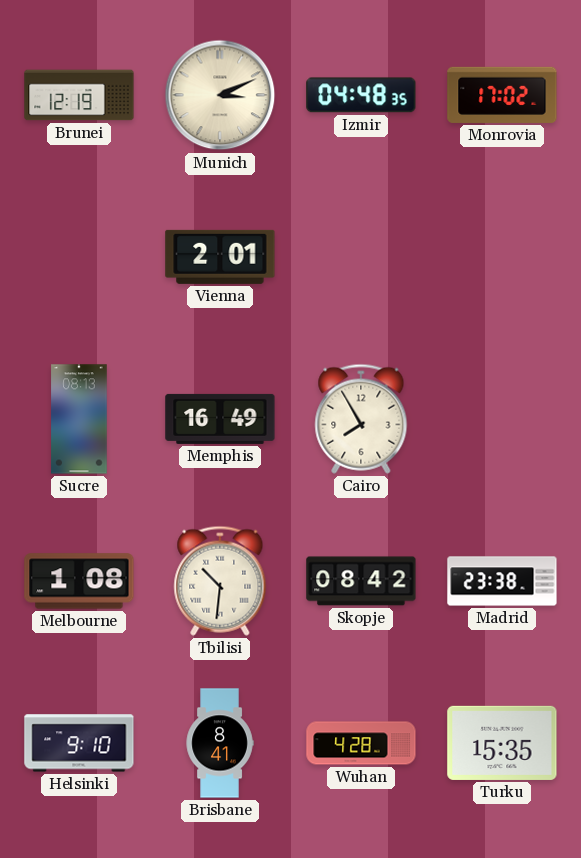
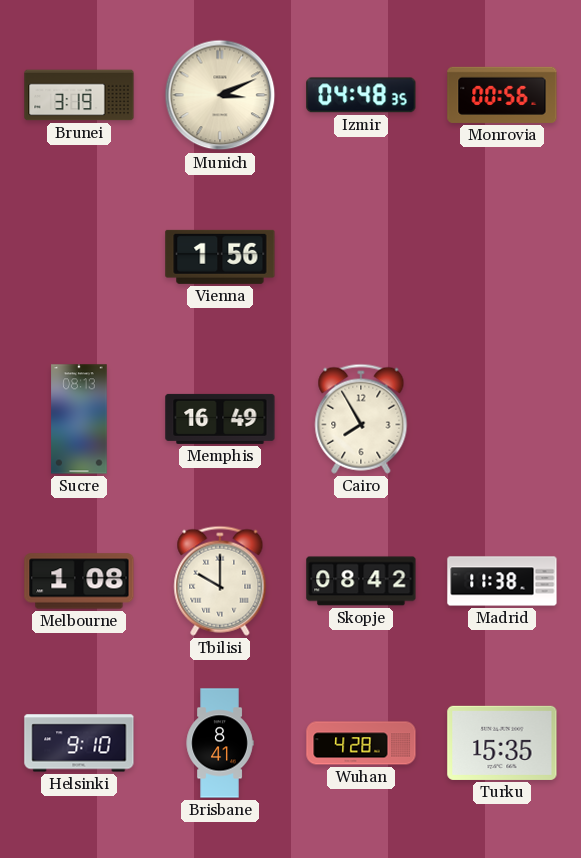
Brunei: 12:19 -> 3:19
Monrovia: 17:02 -> 00:56
Vienna: 2:01 -> 1:56
Tbilisi: 10:31 -> 10:00
Madrid: 23:38 -> 11:38
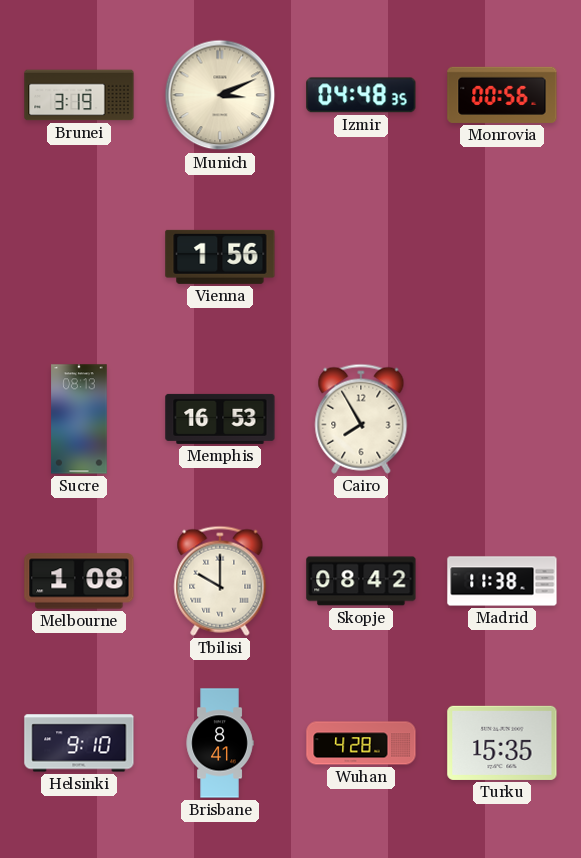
Memphis: 16:49 -> 16:53
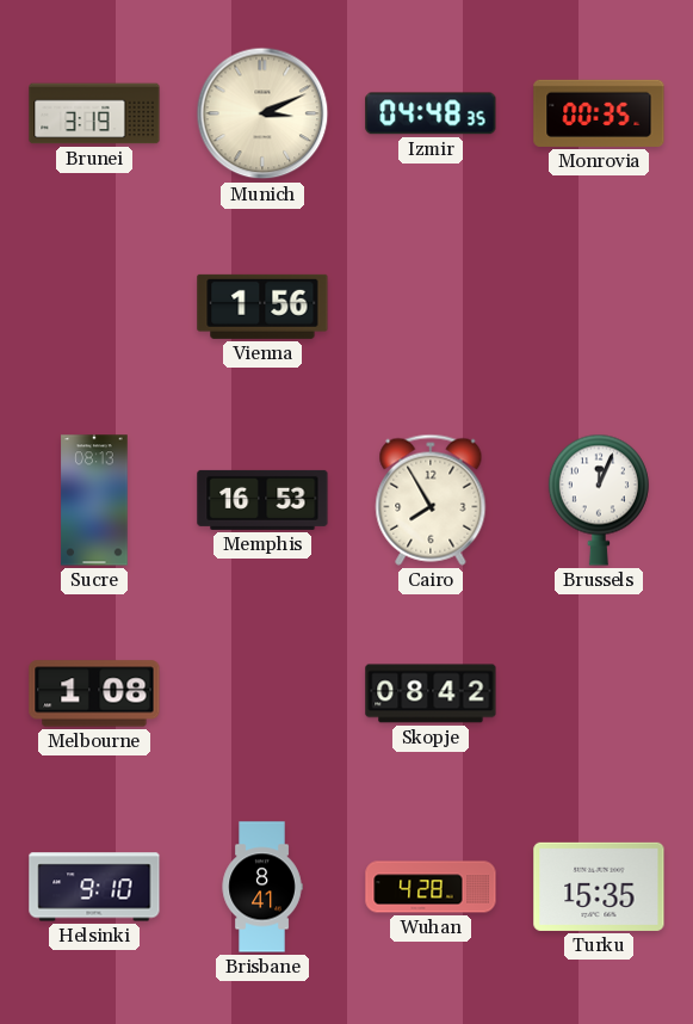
Monrovia: 00:56 -> 00:35
Brussels: none -> 12:04
Tbilisi: 10:00 -> none
Madrid: 11:38 -> none
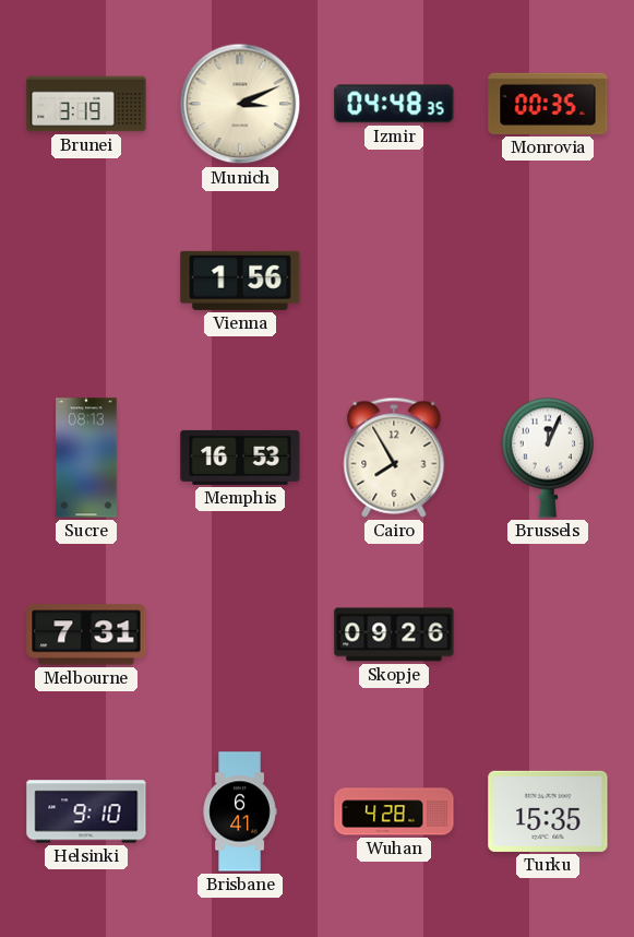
Melbourne: 1:08 -> 7:31
Skopje: 08:42 -> 09:26
Brisbane: 8:41 -> 6:41
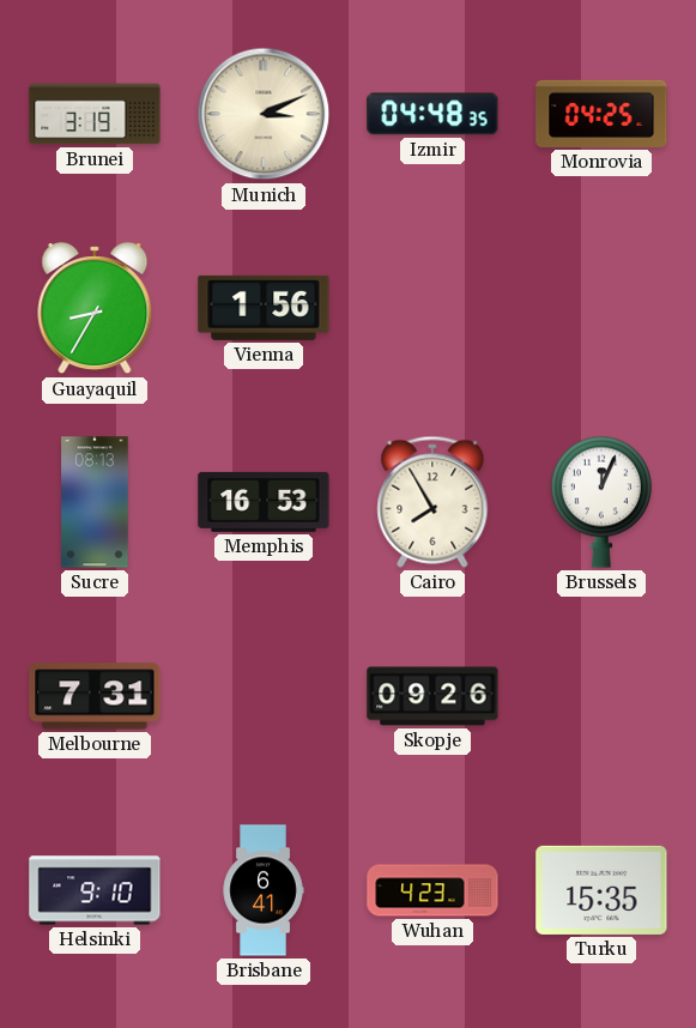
Monrovia: 00:35 -> 04:25
Guayaquil: none -> 8:35
Wuhan: 4:28 -> 4:23
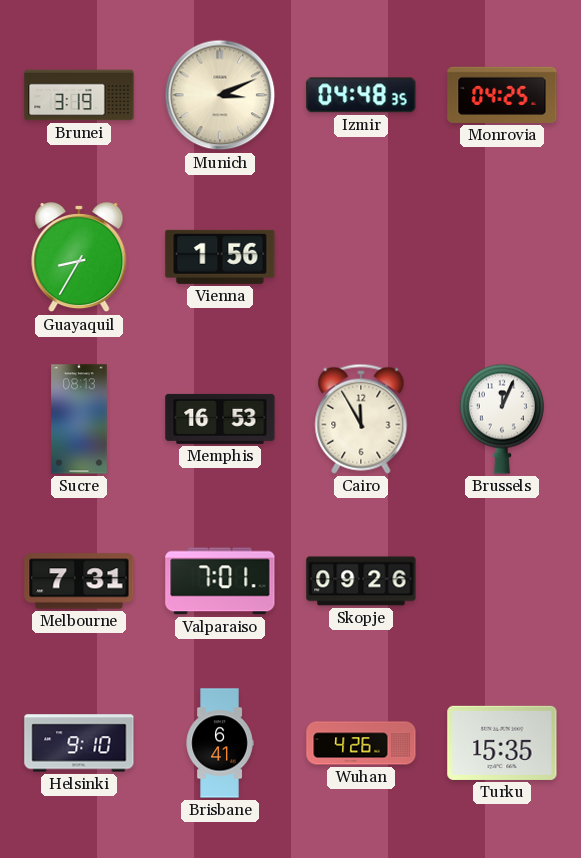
Cairo: 7:55 -> 11:55
Valparaiso: none -> 7:01
Wuhan: 4:23 -> 4:26
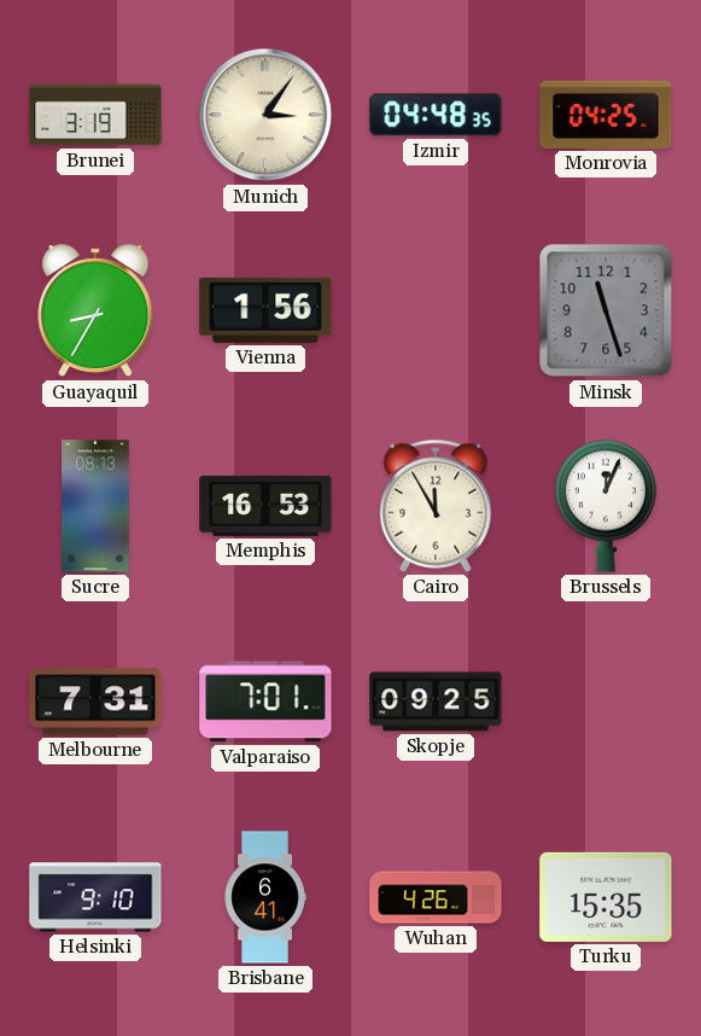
Munich: 3:11 -> 3:06
Minsk: none -> 11:27
Skopje: 09:26 -> 09:25
